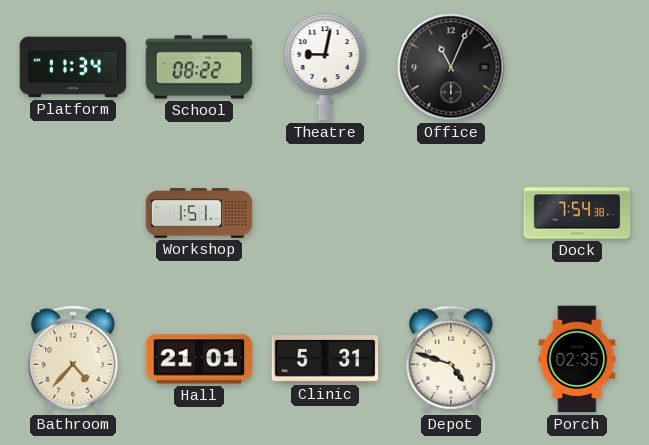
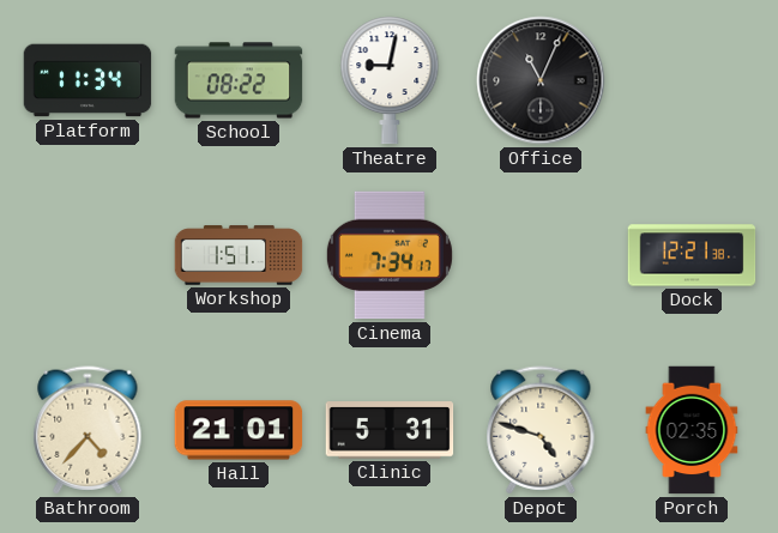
Cinema: none -> 7:34
Dock: 7:54 -> 12:21
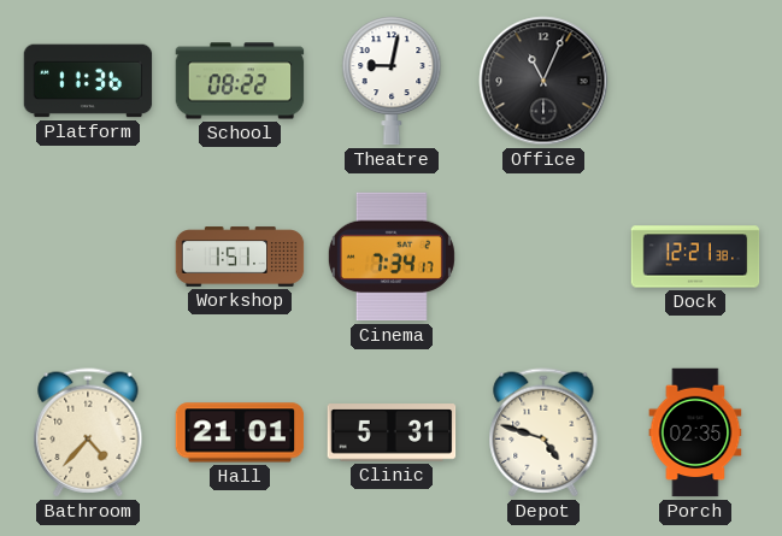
Platform: 11:34 -> 11:36
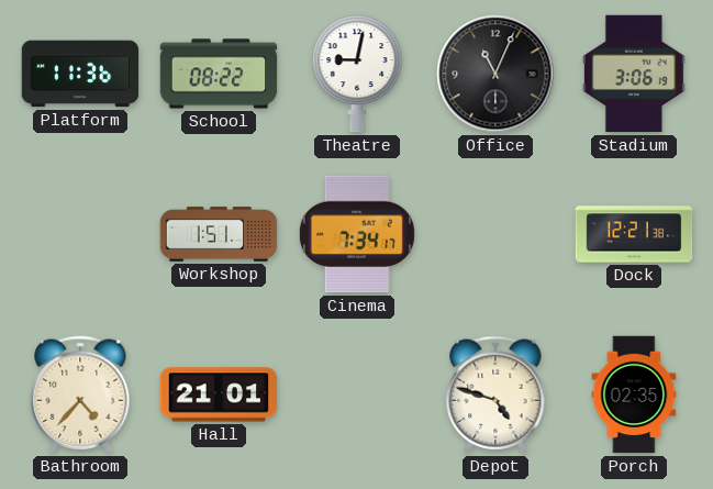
Stadium: none -> 3:06
Clinic: 5:31 -> none
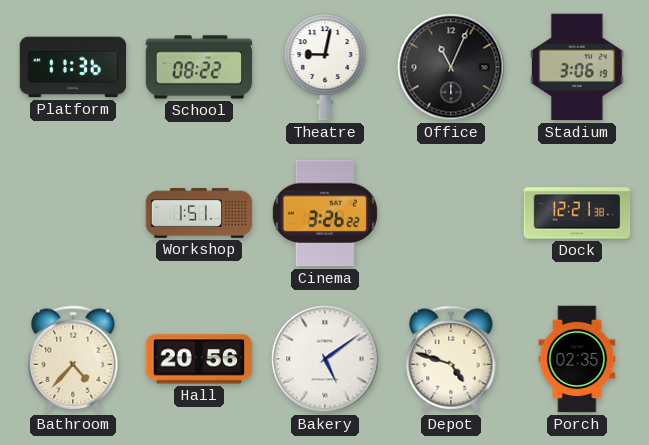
Cinema: 7:34 -> 3:26
Hall: 21:01 -> 20:56
Bakery: none -> 5:09
